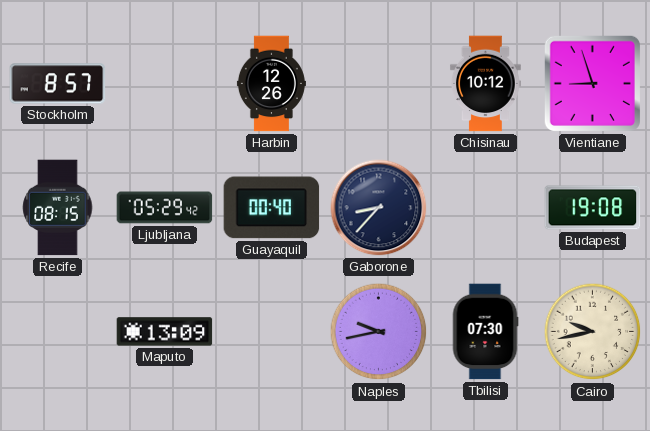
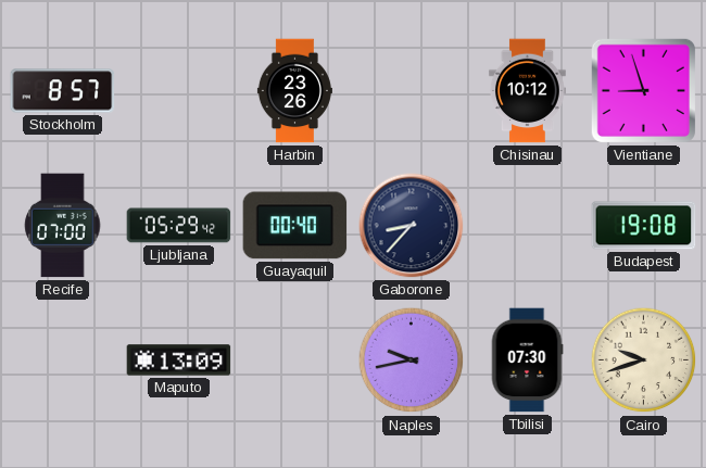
Harbin: 12:26 -> 23:26
Recife: 08:15 -> 07:00
Cairo: 9:43 -> 9:42
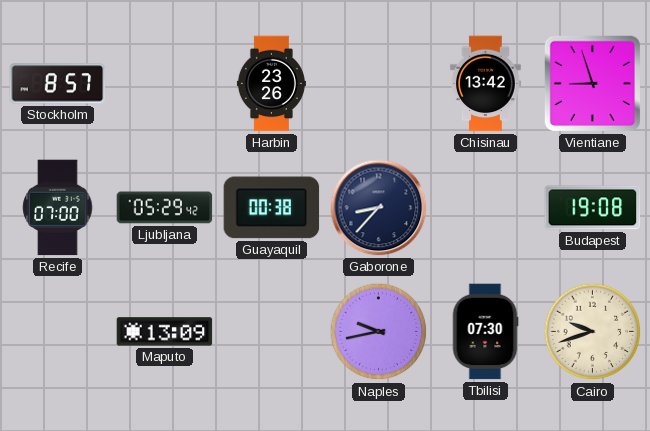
Chisinau: 10:12 -> 13:42
Guayaquil: 00:40 -> 00:38
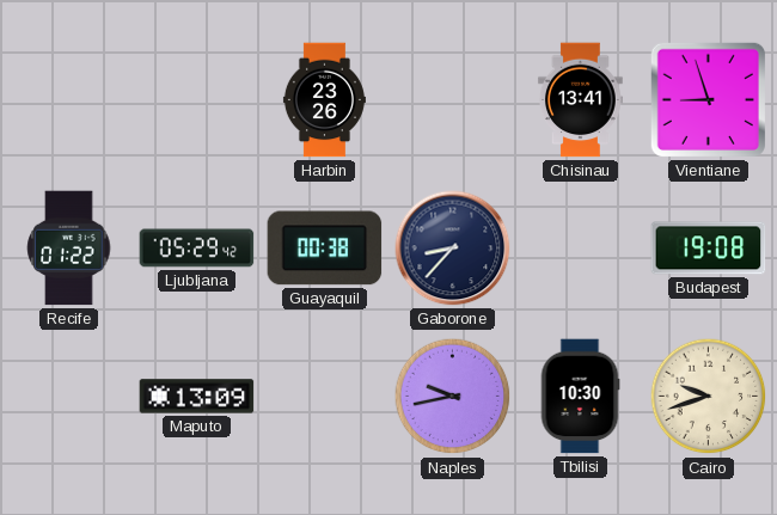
Stockholm: 8:57 -> none
Chisinau: 13:42 -> 13:41
Recife: 07:00 -> 01:22
Tbilisi: 07:30 -> 10:30
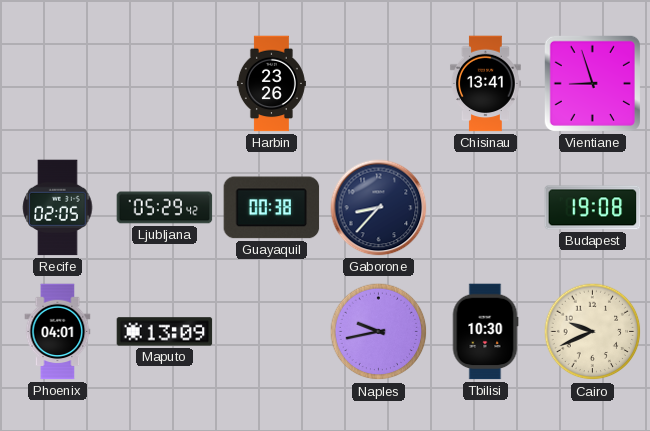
Recife: 01:22 -> 02:05
Phoenix: none -> 04:01
Cairo: 9:42 -> 9:41
